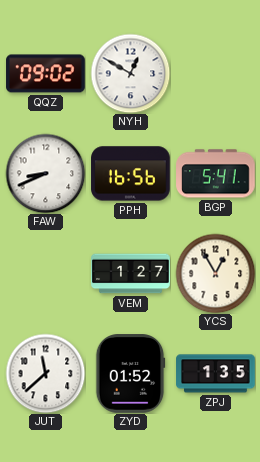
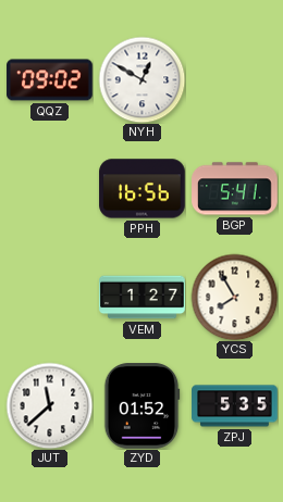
FAW: 8:41 -> none
YCS: 12:55 -> 7:55
ZPJ: 1:35 -> 5:35
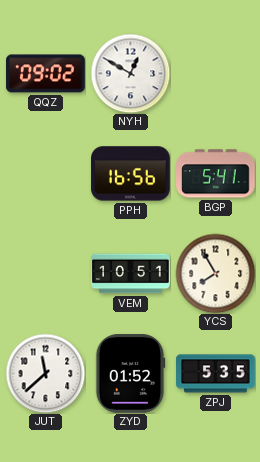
VEM: 1:27 -> 10:51
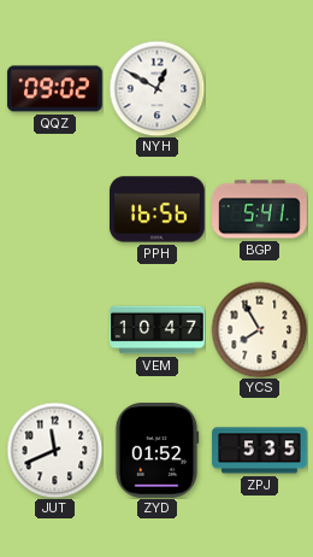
VEM: 10:51 -> 10:47
JUT: 11:38 -> 11:41
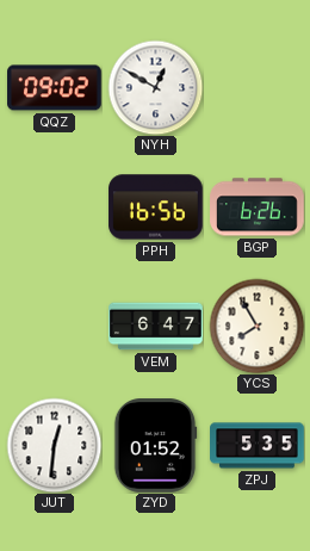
BGP: 5:41 -> 6:26
VEM: 10:47 -> 6:47
JUT: 11:41 -> 12:31
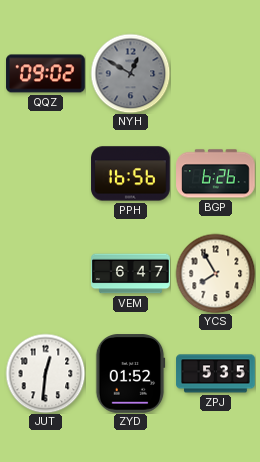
NYH dial: white -> grey
